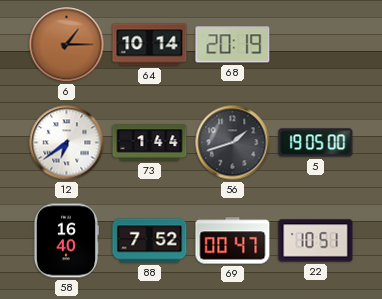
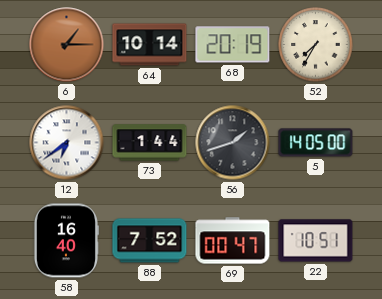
52: none -> 7:35
5: 19:05 -> 14:05
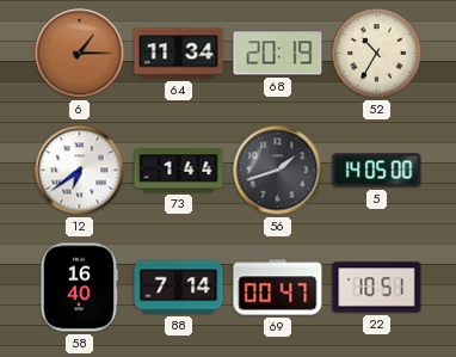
64: 10:14 -> 11:34
52: 7:35 -> 10:35
88: 7:52 -> 7:14
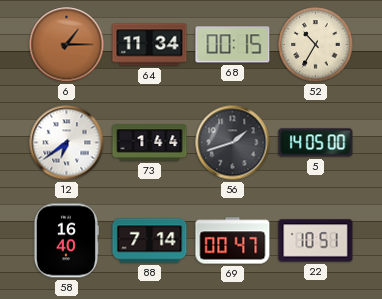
68: 20:19 -> 00:15
